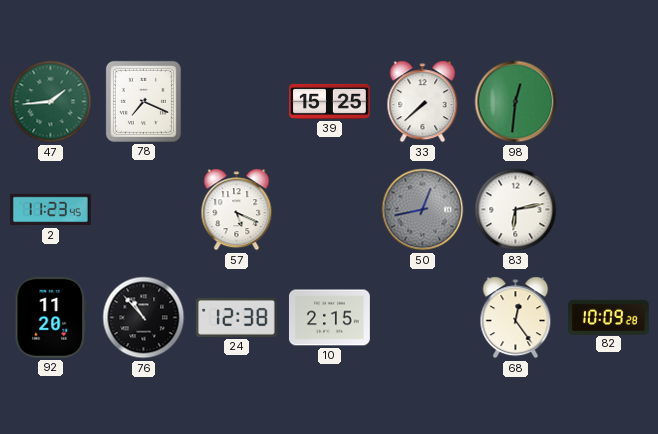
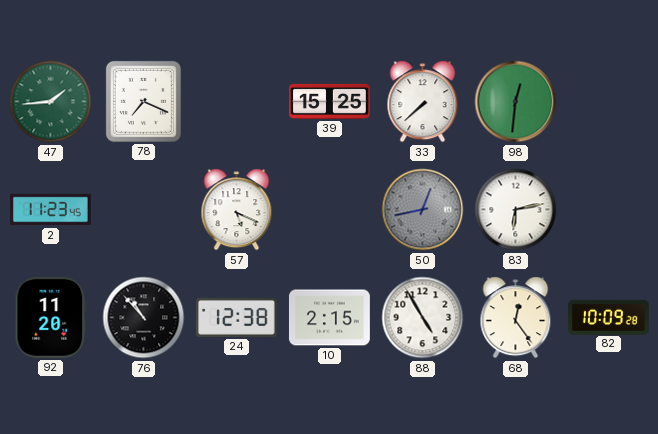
88: none -> 4:55
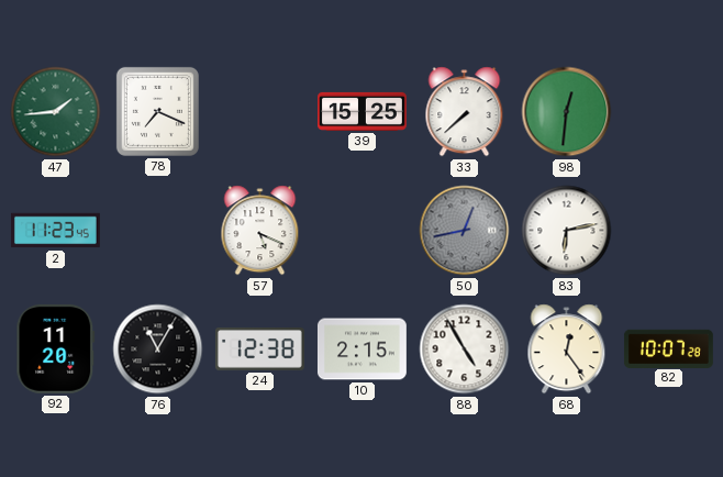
76: 10:53 -> 11:05
82: 10:09 -> 10:07
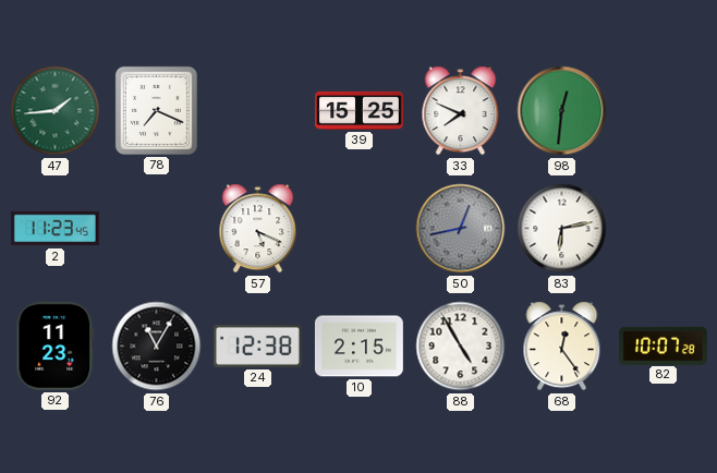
33: 7:38 -> 7:49
92: 11:20 -> 11:23
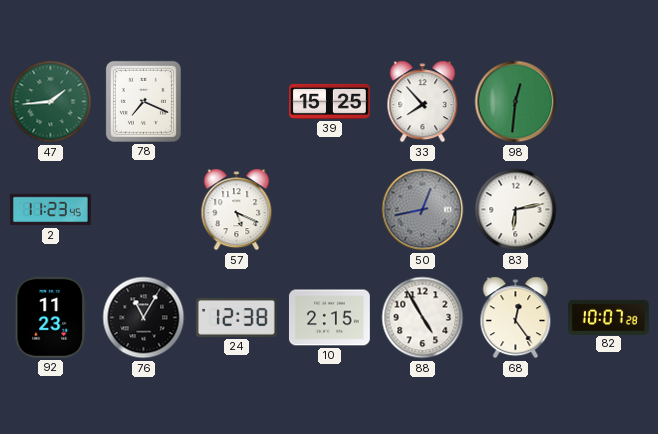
33: 7:49 -> 7:53
